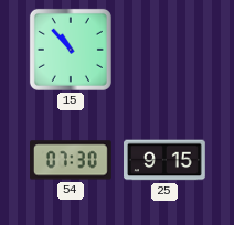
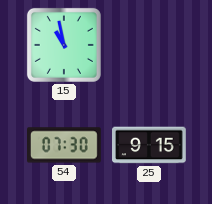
15: 10:53 -> 10:58
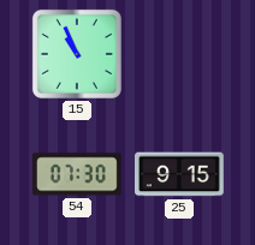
15: 10:58 -> 10:56
